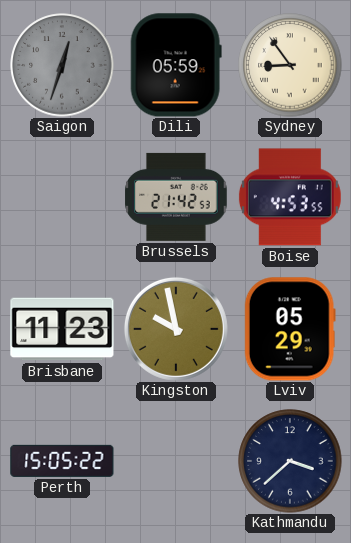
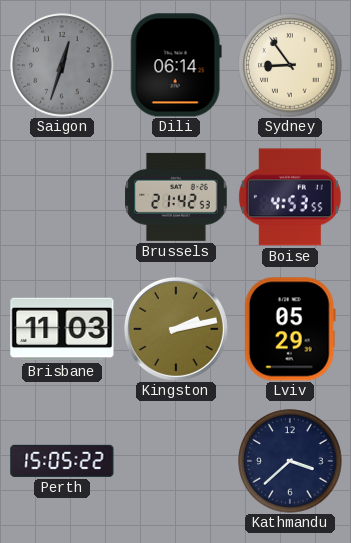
Dili: 05:59 -> 06:14
Brisbane: 11:23 -> 11:03
Kingston: 9:58 -> 2:13
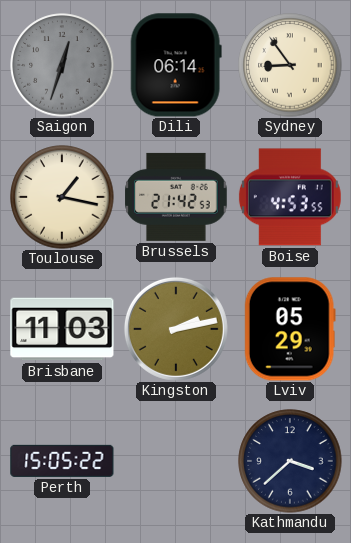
Toulouse: none -> 1:17
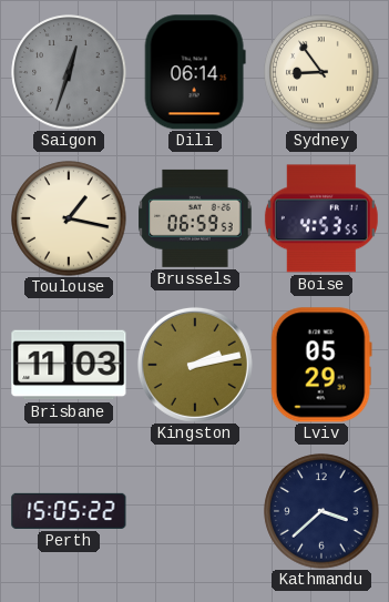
Brussels: 21:42 -> 06:59
